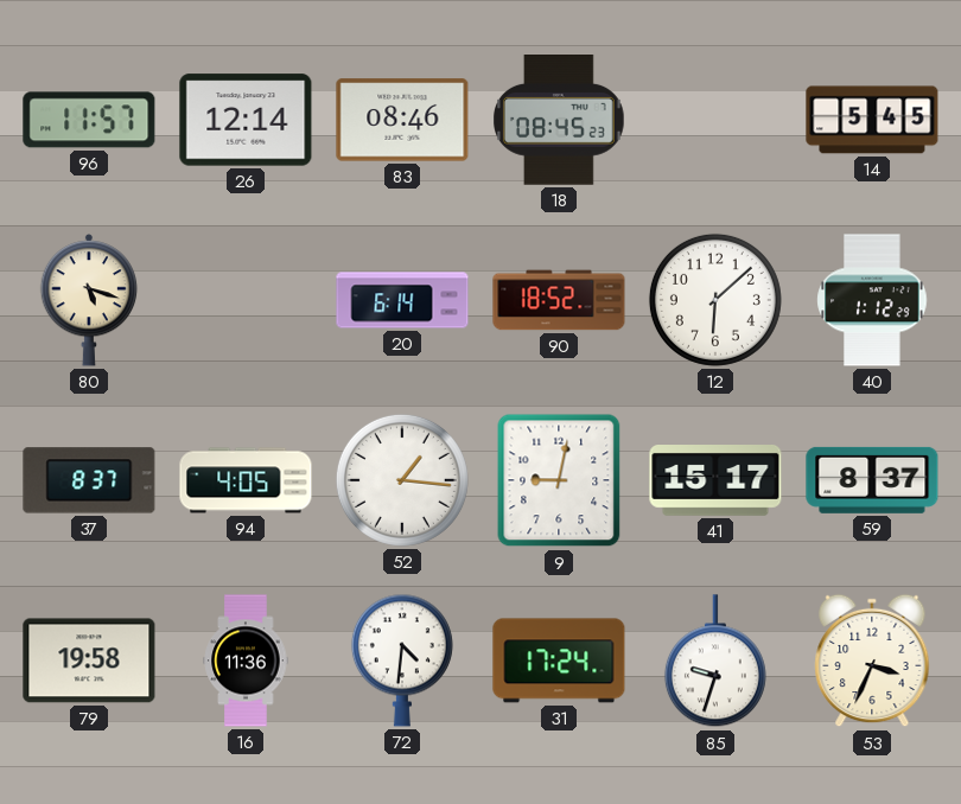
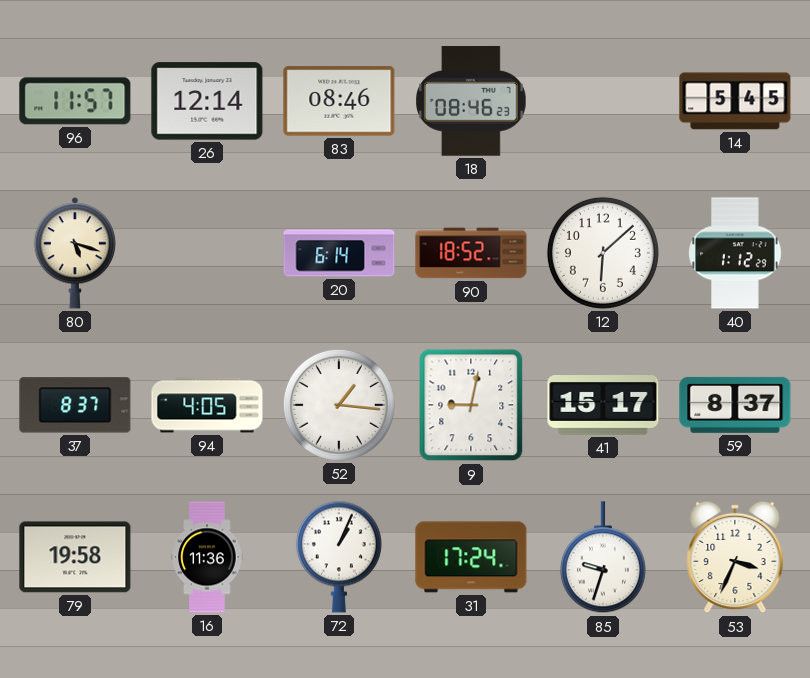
18: 08:45 -> 08:46
72: 4:31 -> 1:04
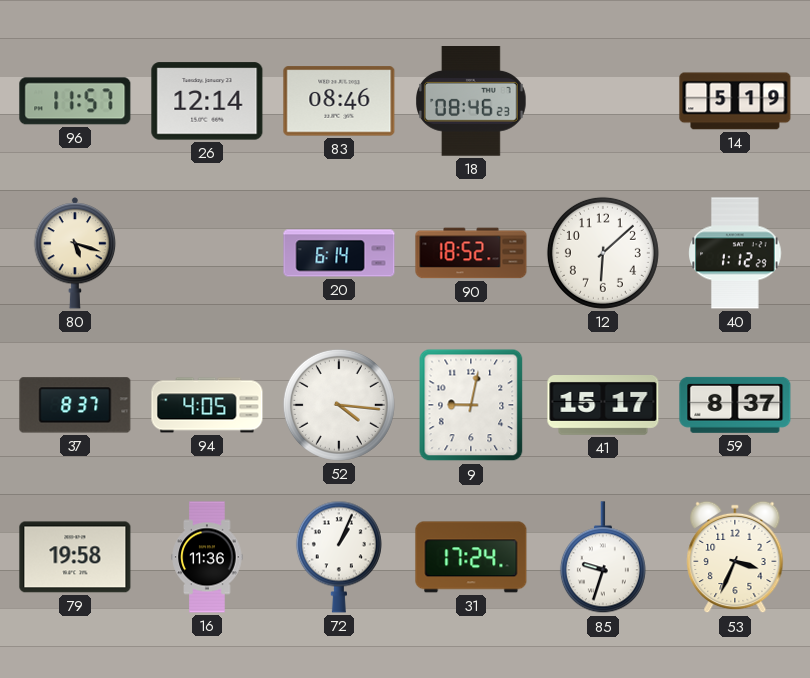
14: 5:45 -> 5:19
52: 1:16 -> 4:16
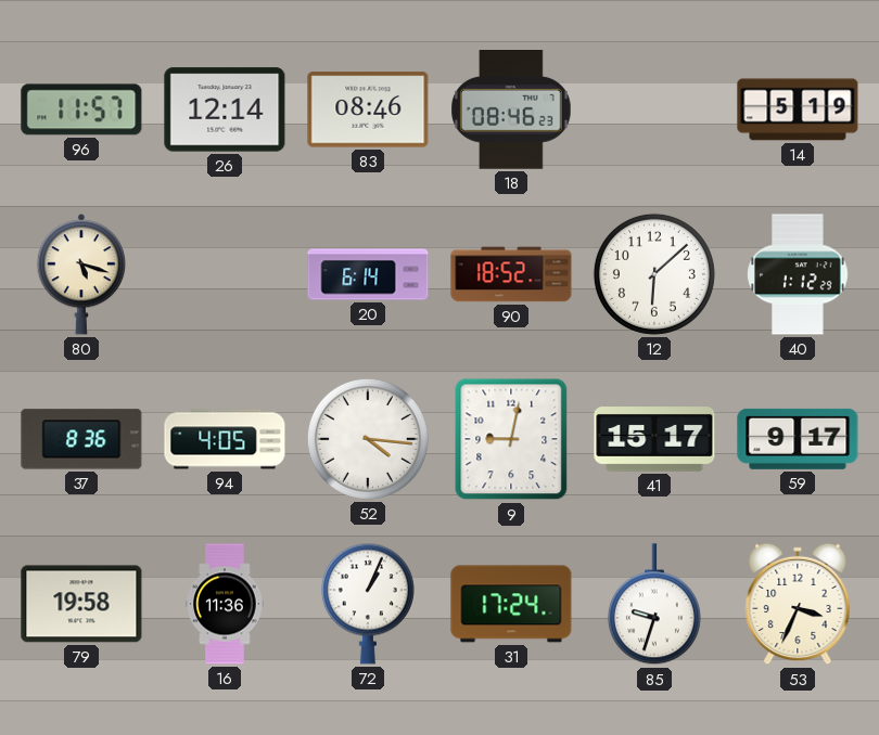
37: 8:37 -> 8:36
59: 8:37 -> 9:17
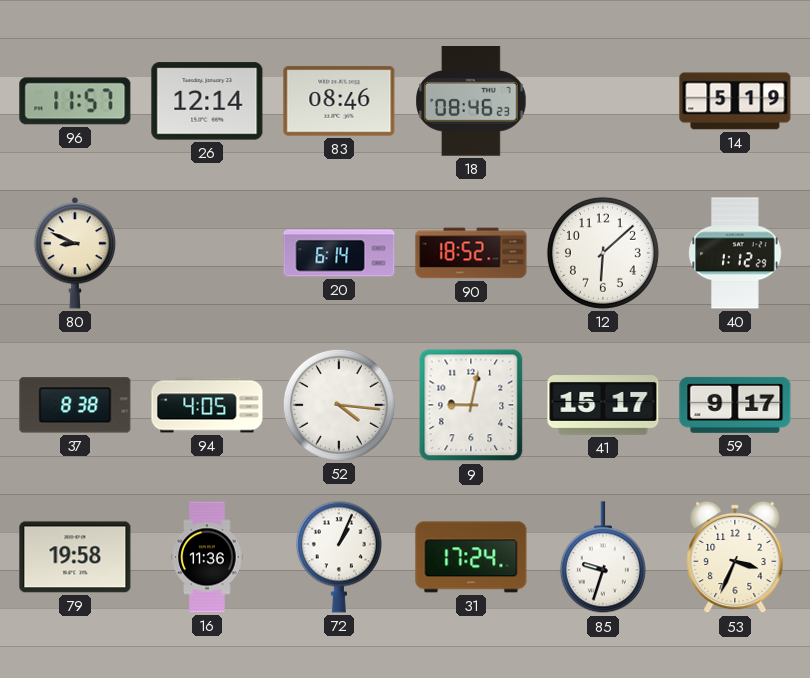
80: 5:18 -> 8:49
37: 8:36 -> 8:38
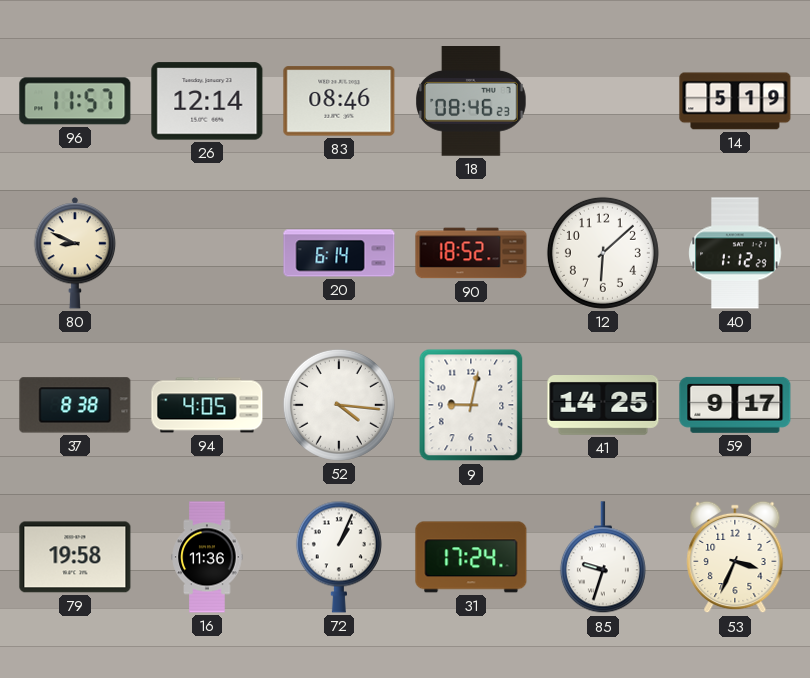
41: 15:17 -> 14:25
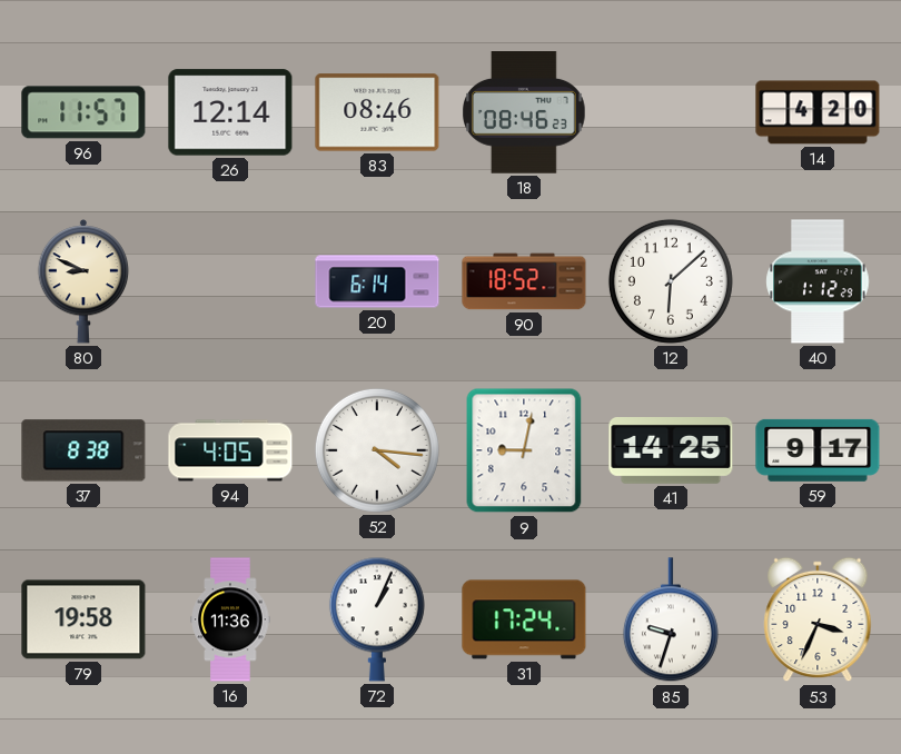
14: 5:19 -> 4:20
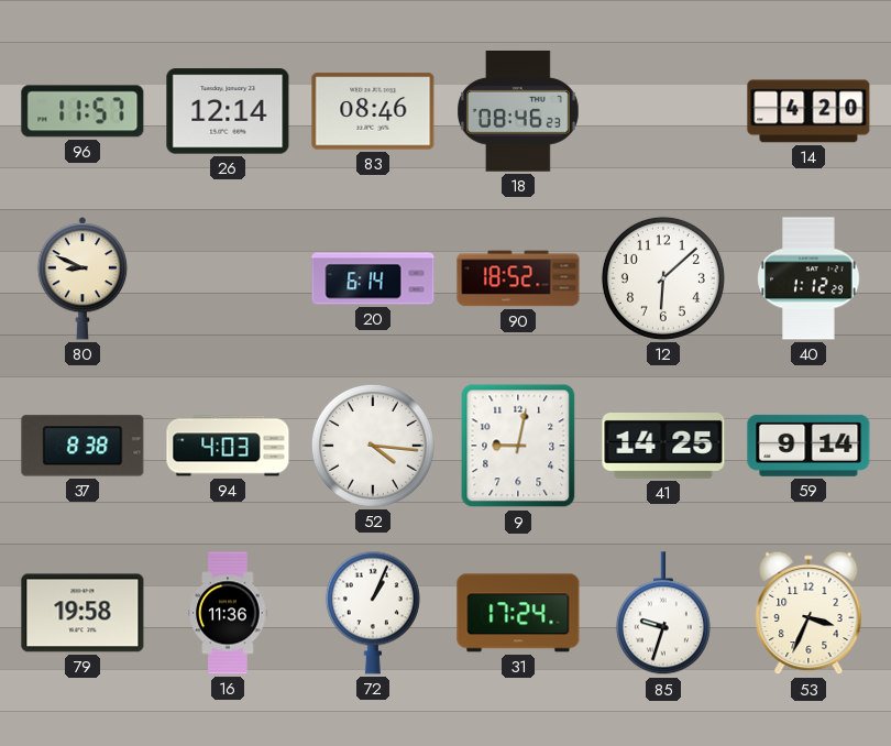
94: 4:05 -> 4:03
59: 9:17 -> 9:14
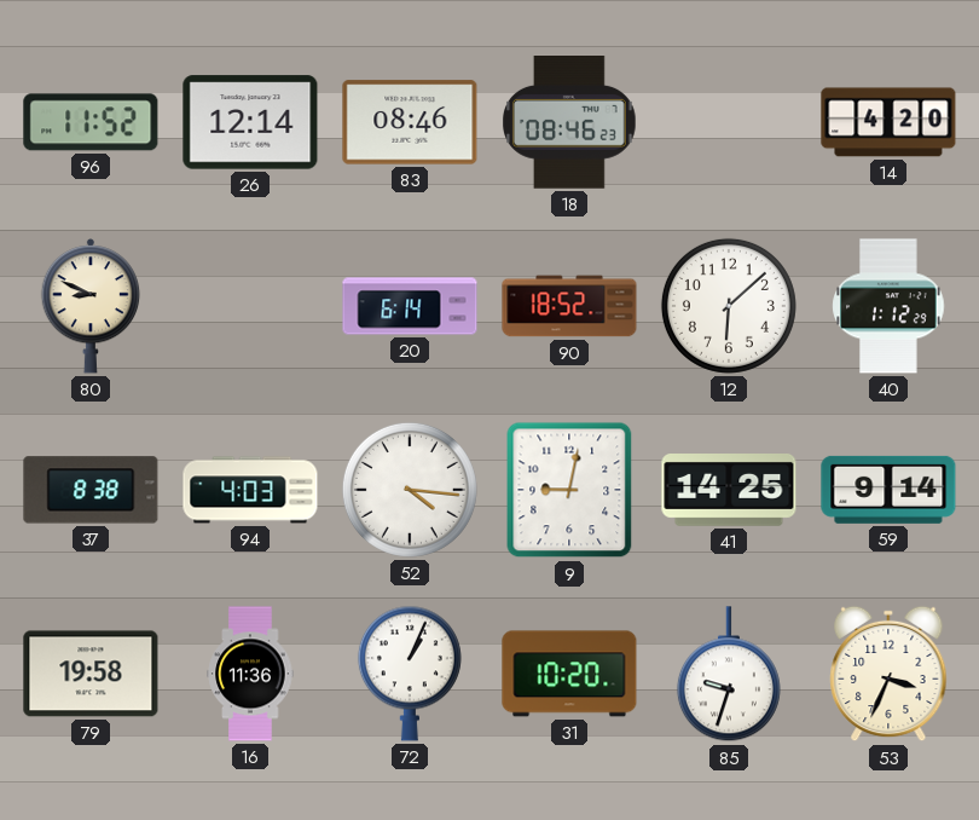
96: 11:57 -> 11:52
31: 17:24 -> 10:20
